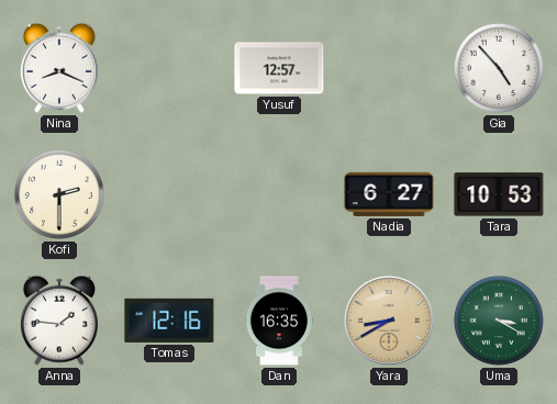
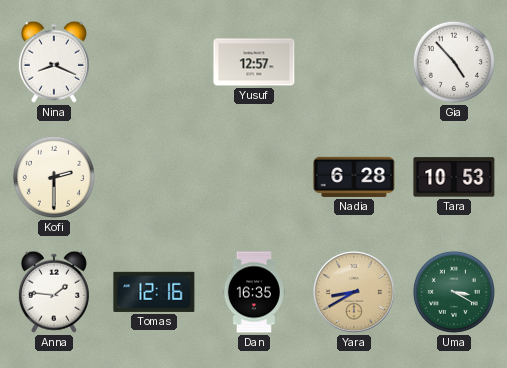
Nadia: 6:27 -> 6:28
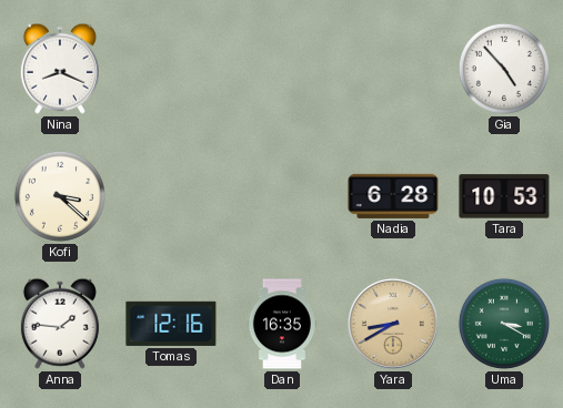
Yusuf: 12:57 -> none
Kofi: 2:30 -> 3:22
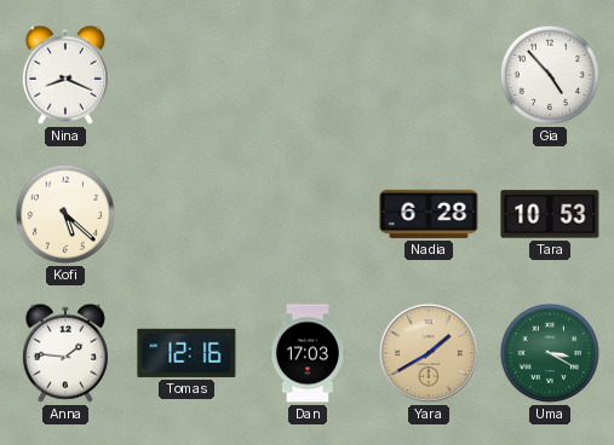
Kofi: 3:22 -> 5:22
Dan: 16:35 -> 17:03
Yara: 8:40 -> 1:40
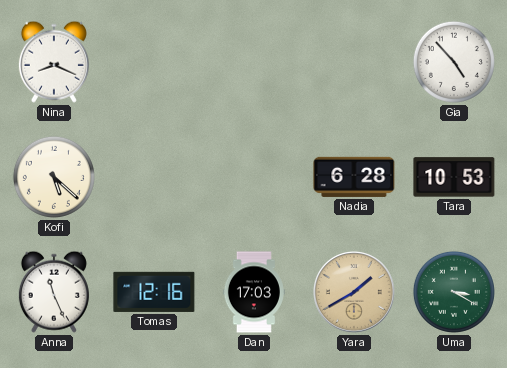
Anna: 1:46 -> 11:26
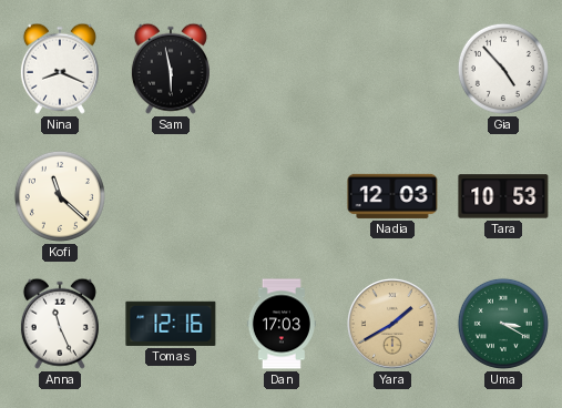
Sam: none -> 5:58
Kofi: 5:22 -> 11:22
Nadia: 6:28 -> 12:03
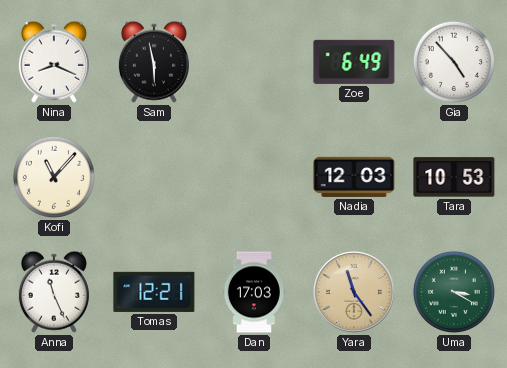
Zoe: none -> 6:49
Kofi: 11:22 -> 11:07
Tomas: 12:16 -> 12:21
Yara: 1:40 -> 11:24
